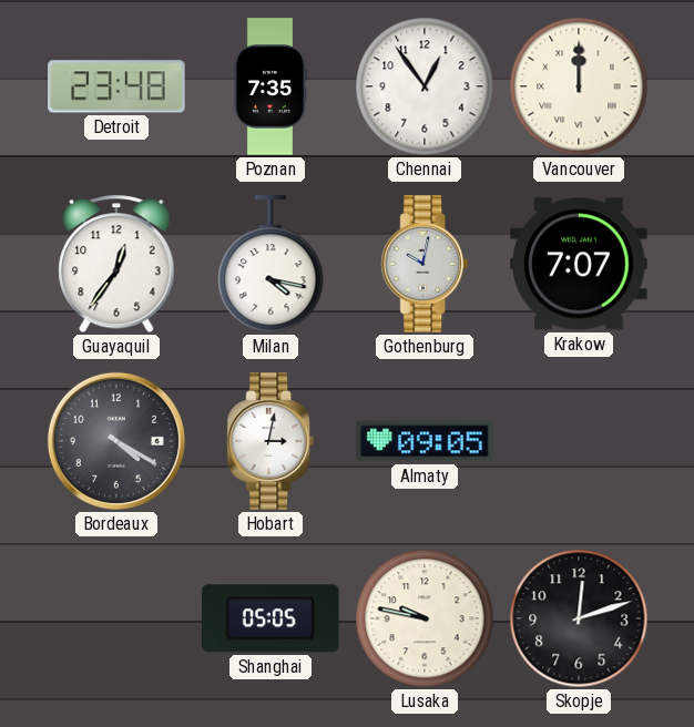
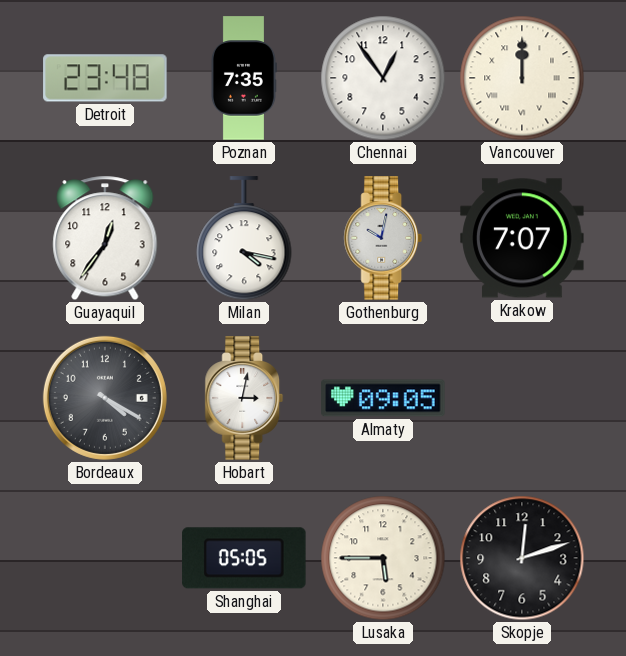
Lusaka: 9:47 -> 5:45
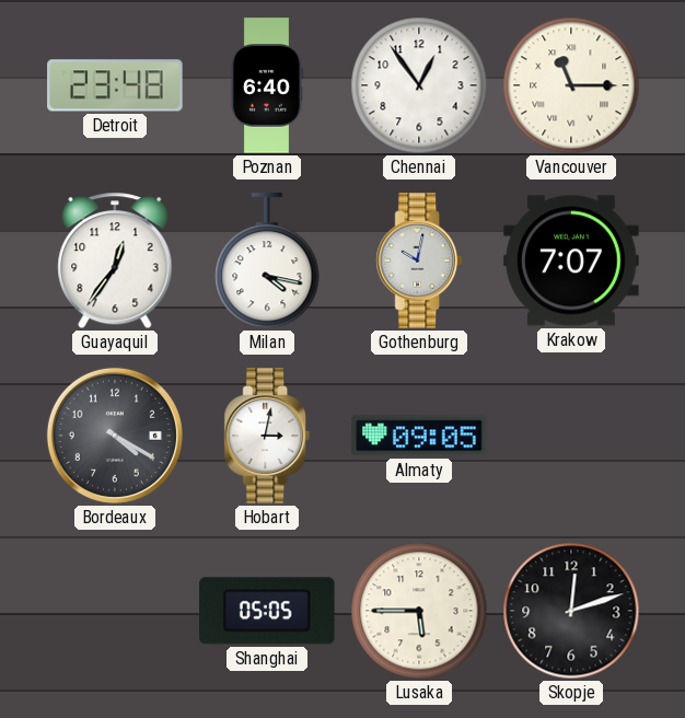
Poznan: 7:35 -> 6:40
Vancouver: 12:00 -> 11:15
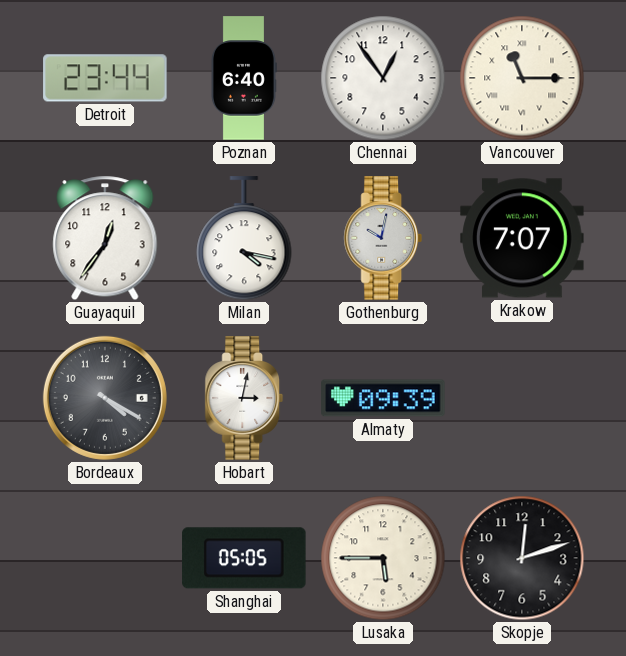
Detroit: 23:48 -> 23:44
Almaty: 09:05 -> 09:39
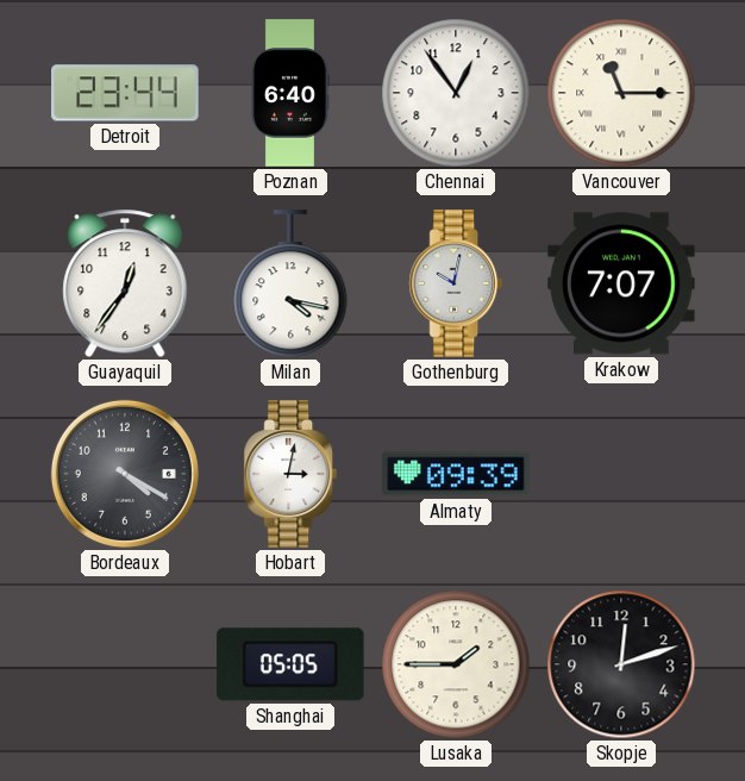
Lusaka: 5:45 -> 1:45
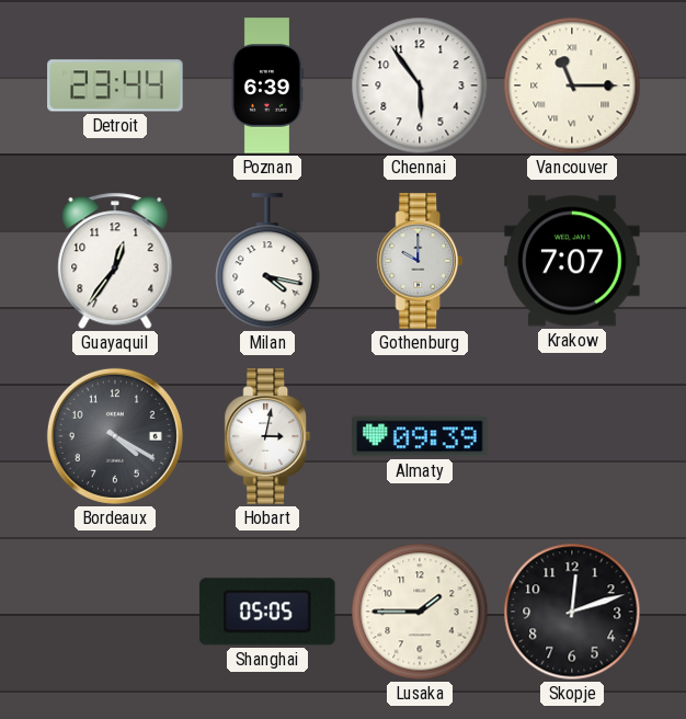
Poznan: 6:40 -> 6:39
Chennai: 12:54 -> 5:54
Gothenburg: 10:02 -> 10:00
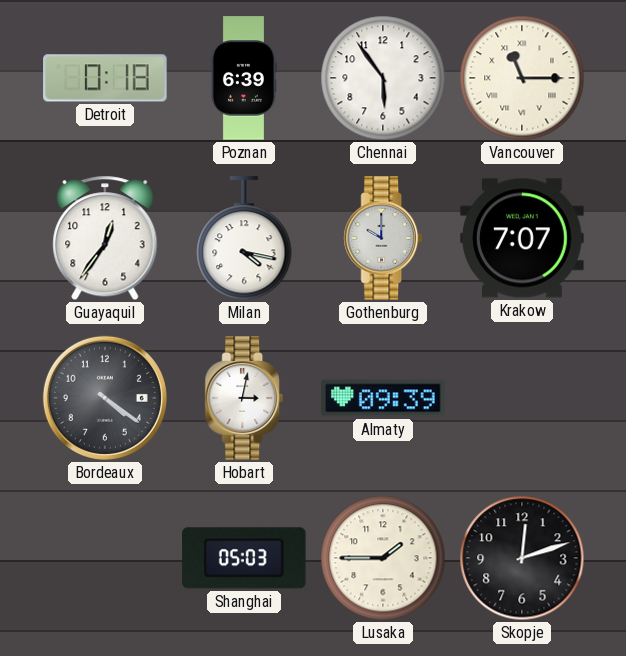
Detroit: 23:44 -> 0:18
Bordeaux: 4:20 -> 4:21
Shanghai: 05:05 -> 05:03
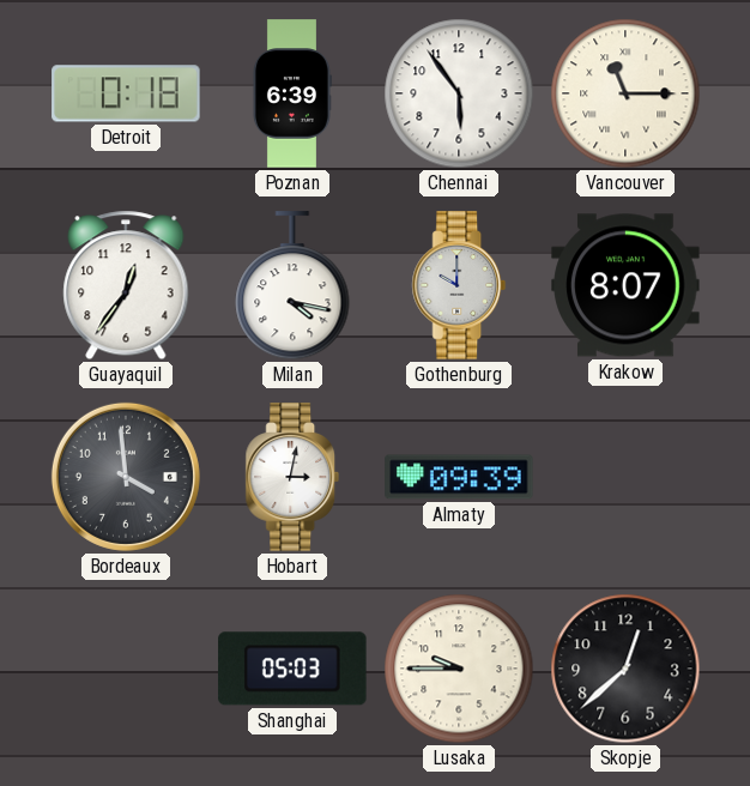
Krakow: 7:07 -> 8:07
Bordeaux: 4:21 -> 3:59
Lusaka: 1:45 -> 9:45
Skopje: 12:12 -> 12:38
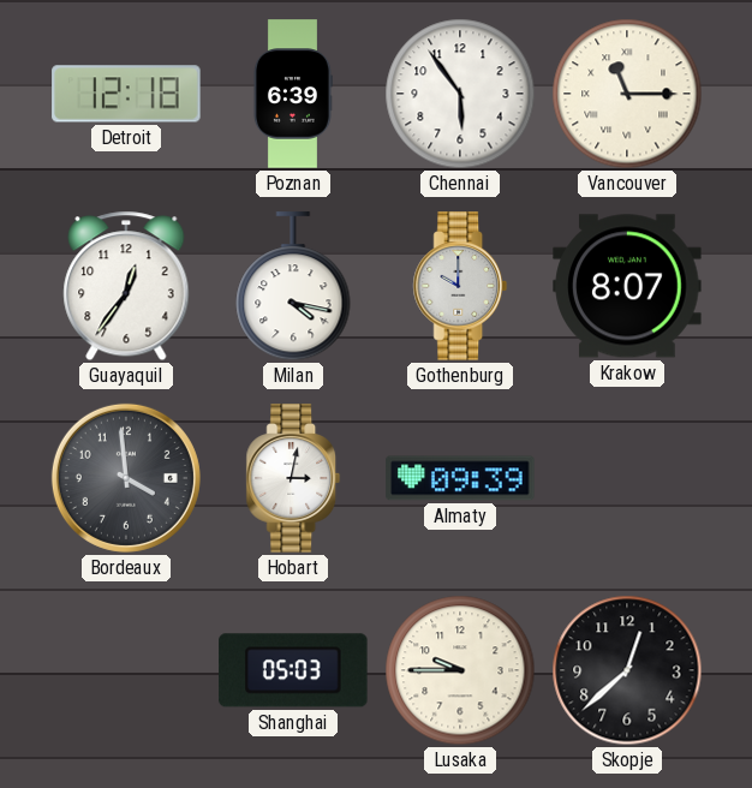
Detroit: 0:18 -> 12:18
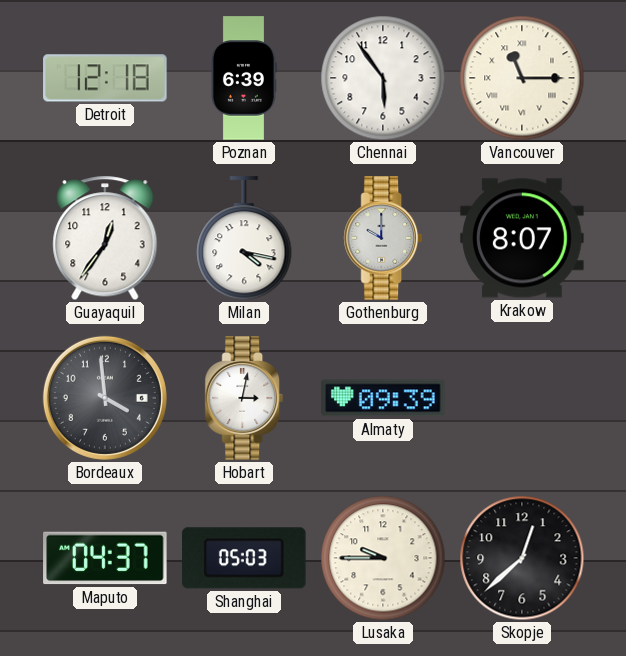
Maputo: none -> 04:37
